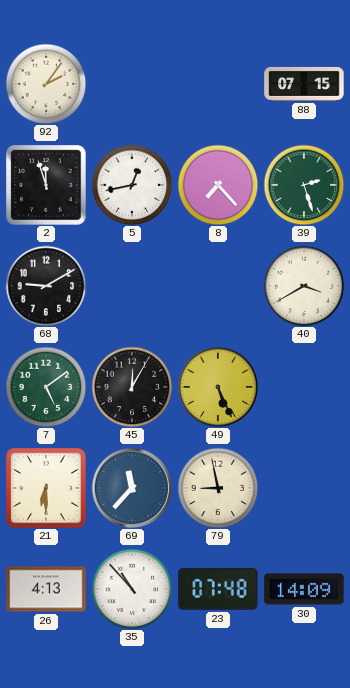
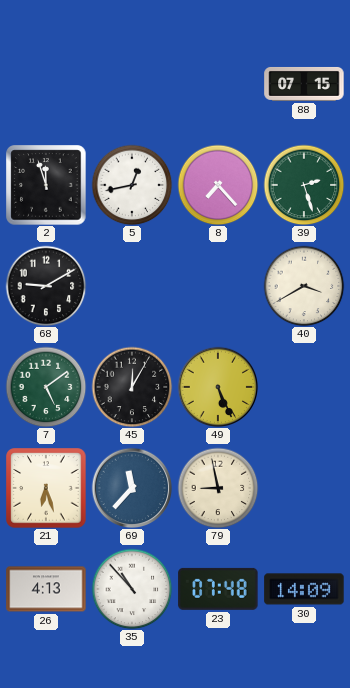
92: 2:06 -> none
21: 6:30 -> 6:27
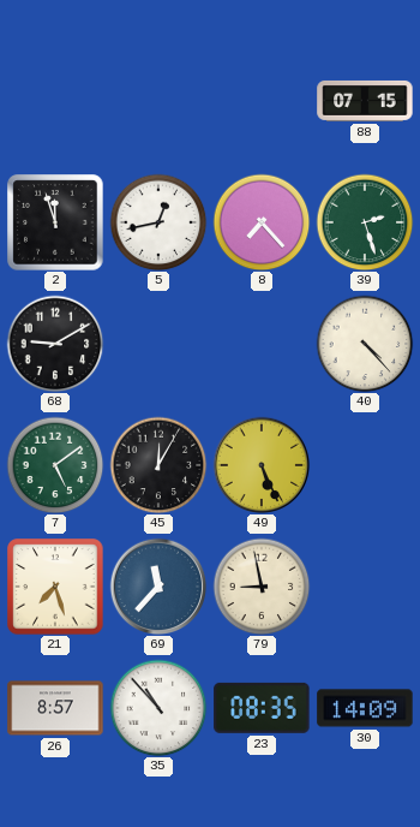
40: 3:40 -> 4:23
21: 6:27 -> 7:27
26: 4:13 -> 8:57
23: 07:48 -> 08:35
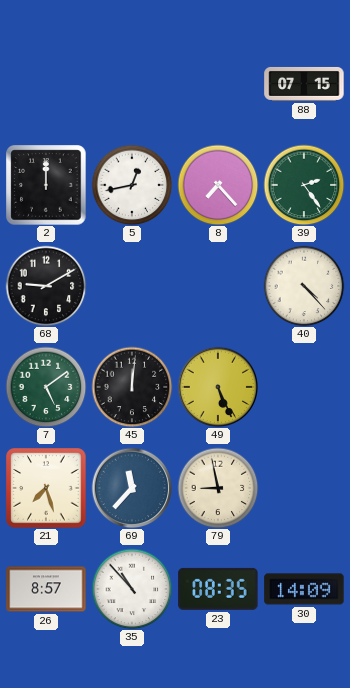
2: 11:57 -> 12:00
39: 2:27 -> 2:24
45: 12:05 -> 12:01
